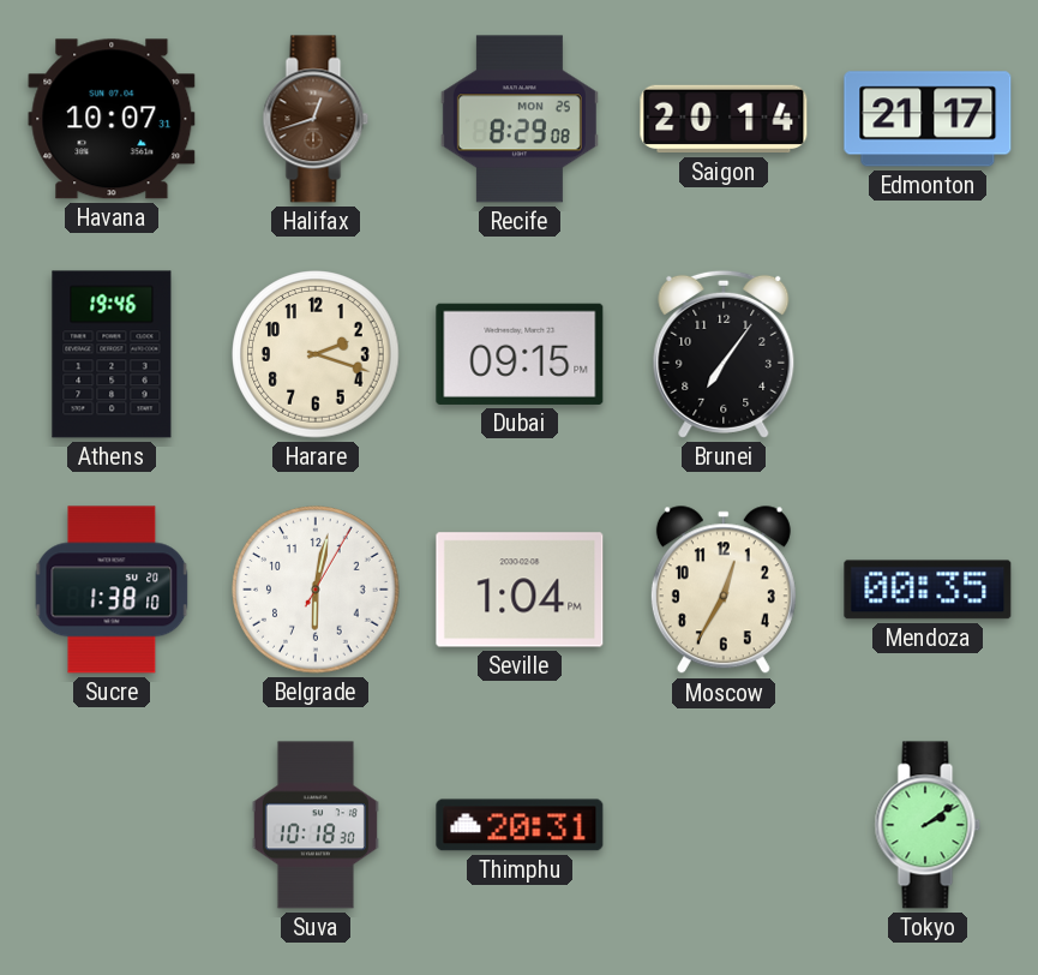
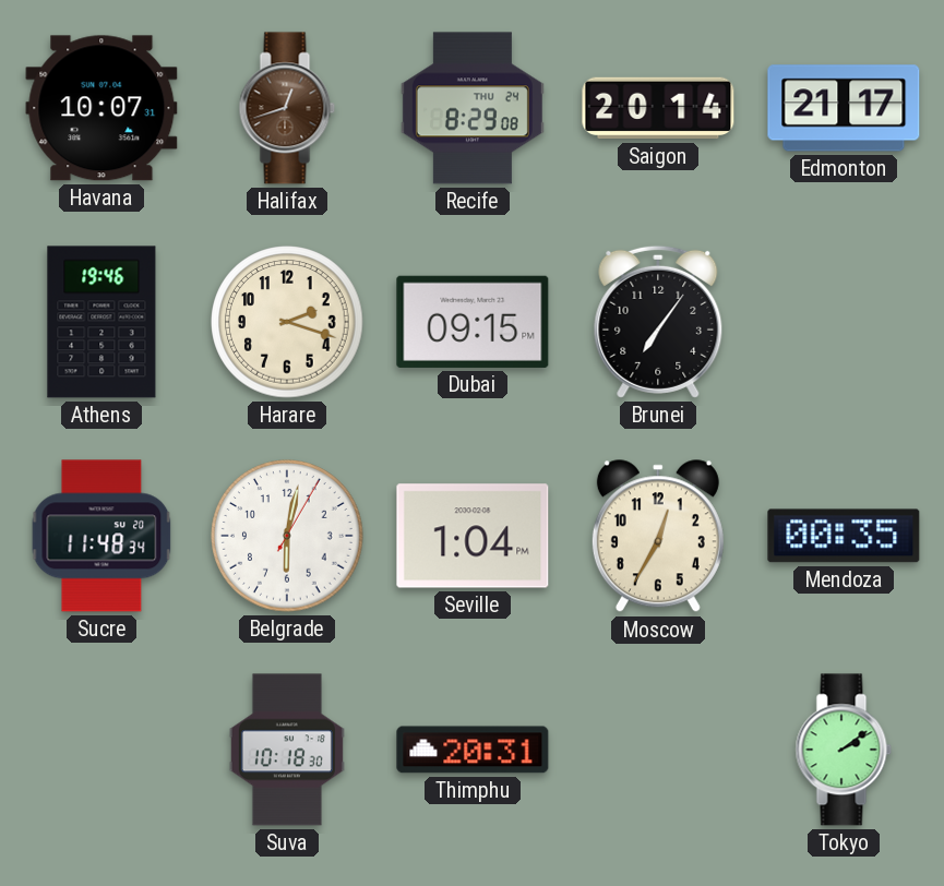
Recife date: MON 25 -> THU 24
Sucre: 1:38 -> 11:48
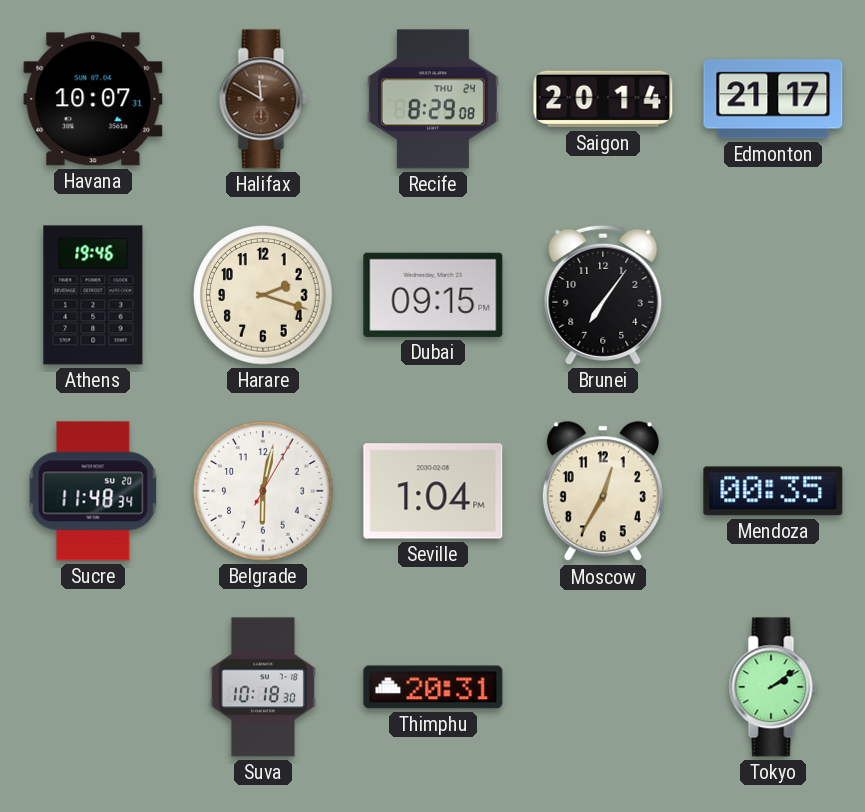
Halifax: 12:42 -> 11:50
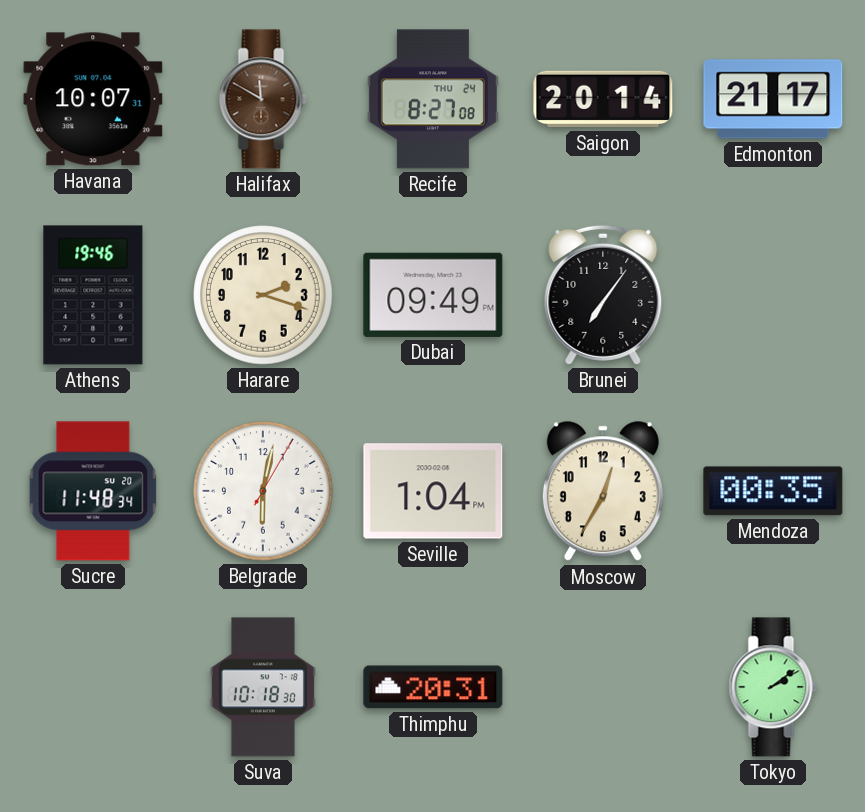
Recife: 8:29 -> 8:27
Dubai: 09:15 -> 09:49
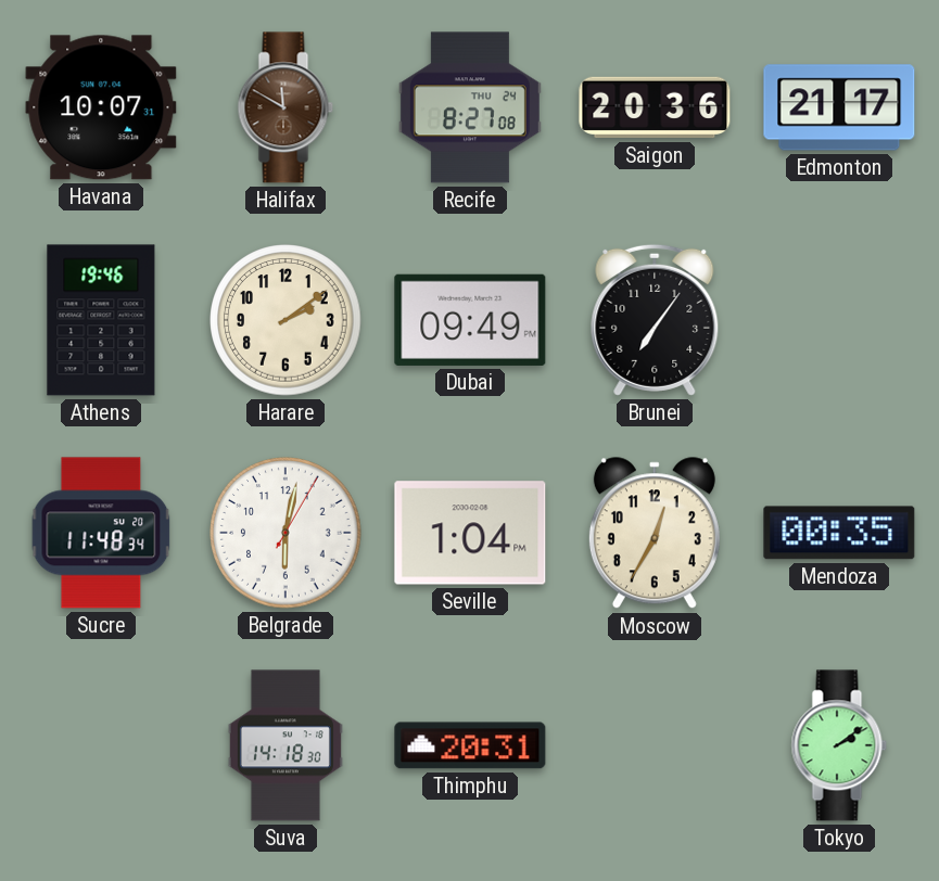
Saigon: 20:14 -> 20:36
Harare: 2:18 -> 2:09
Suva: 10:18 -> 14:18
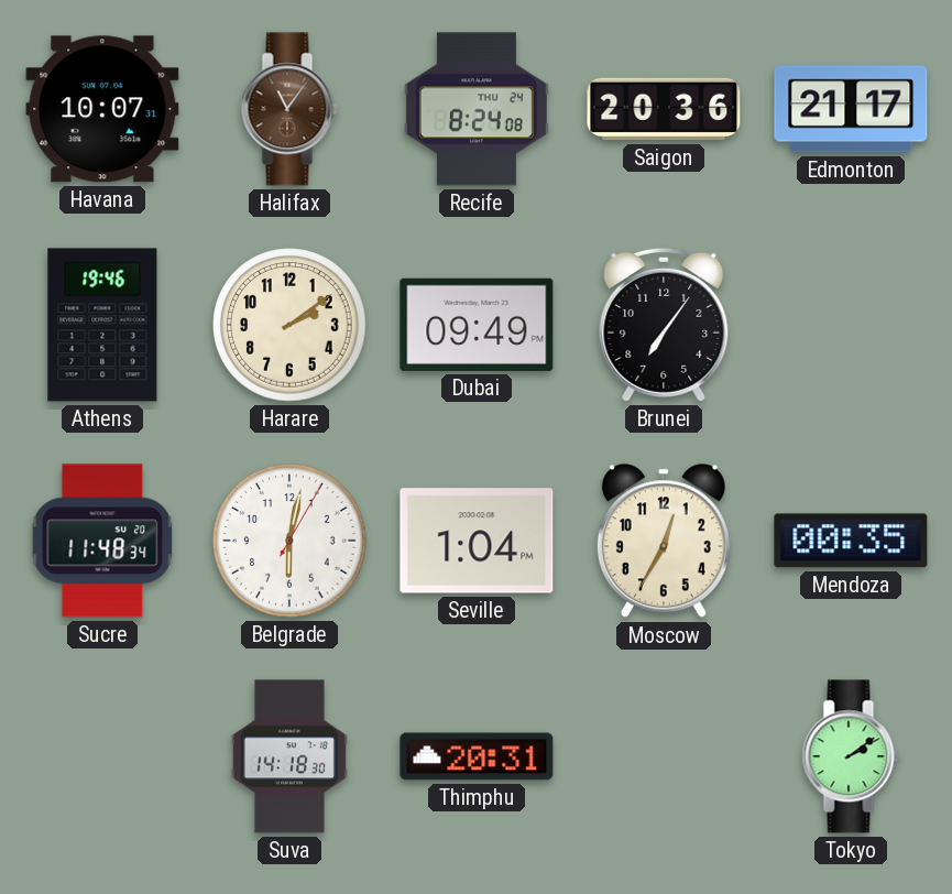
Halifax: 11:50 -> 11:06
Recife: 8:27 -> 8:24
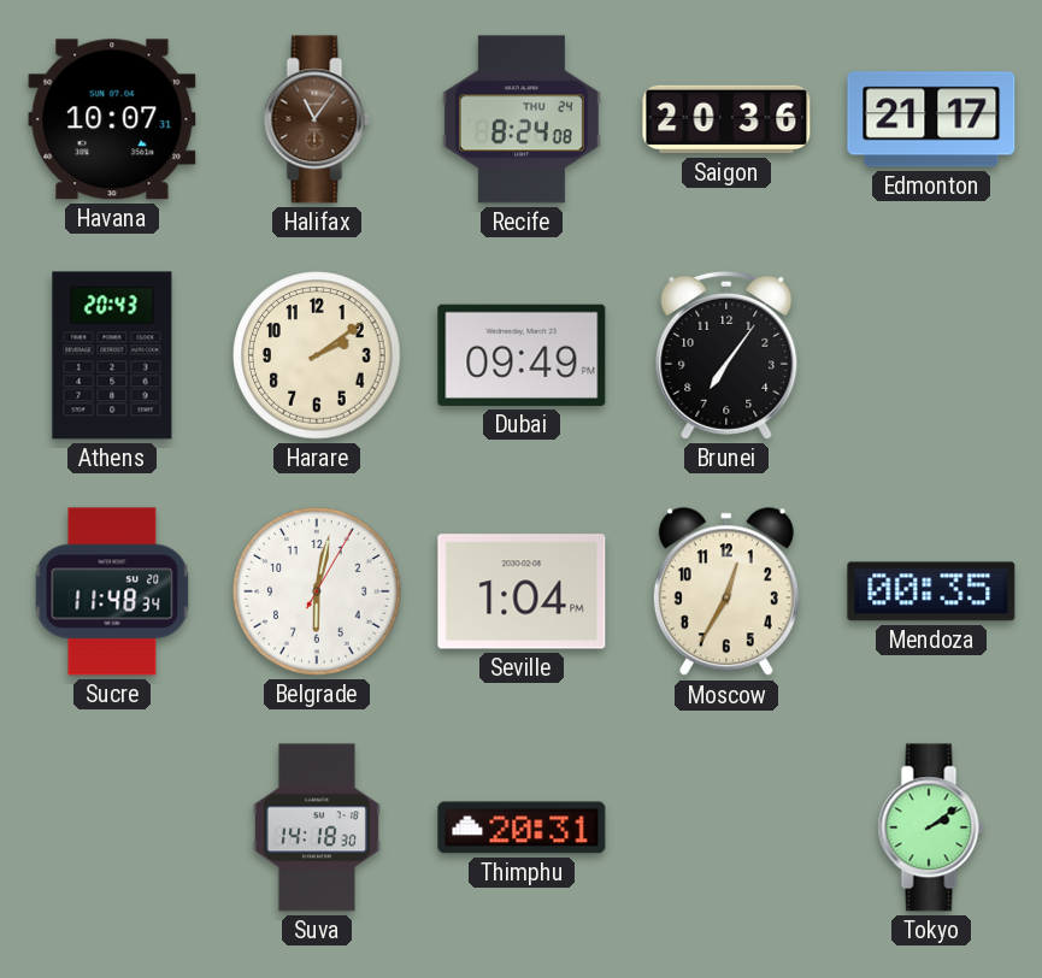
Athens: 19:46 -> 20:43
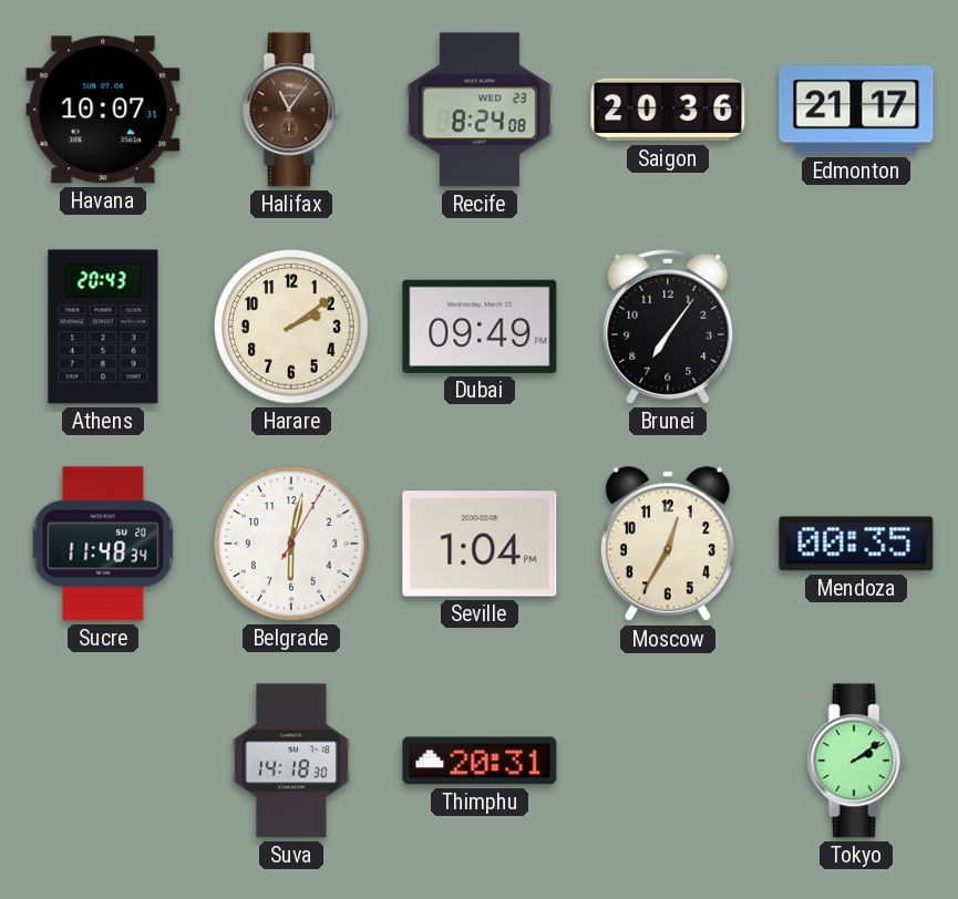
Recife date: THU 24 -> WED 23
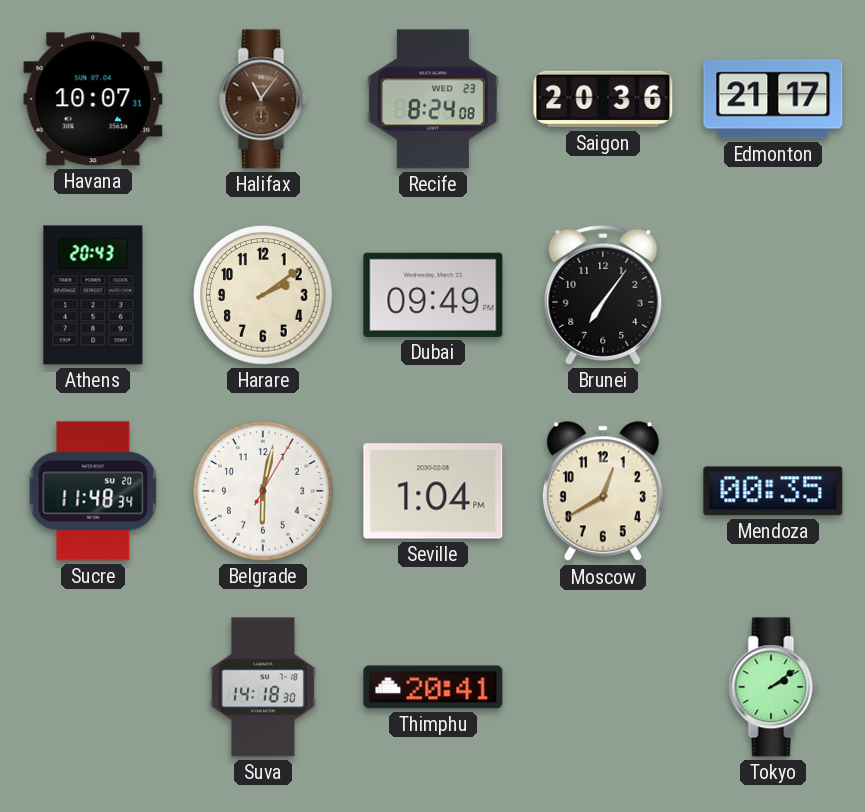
Moscow: 12:35 -> 12:40
Thimphu: 20:31 -> 20:41
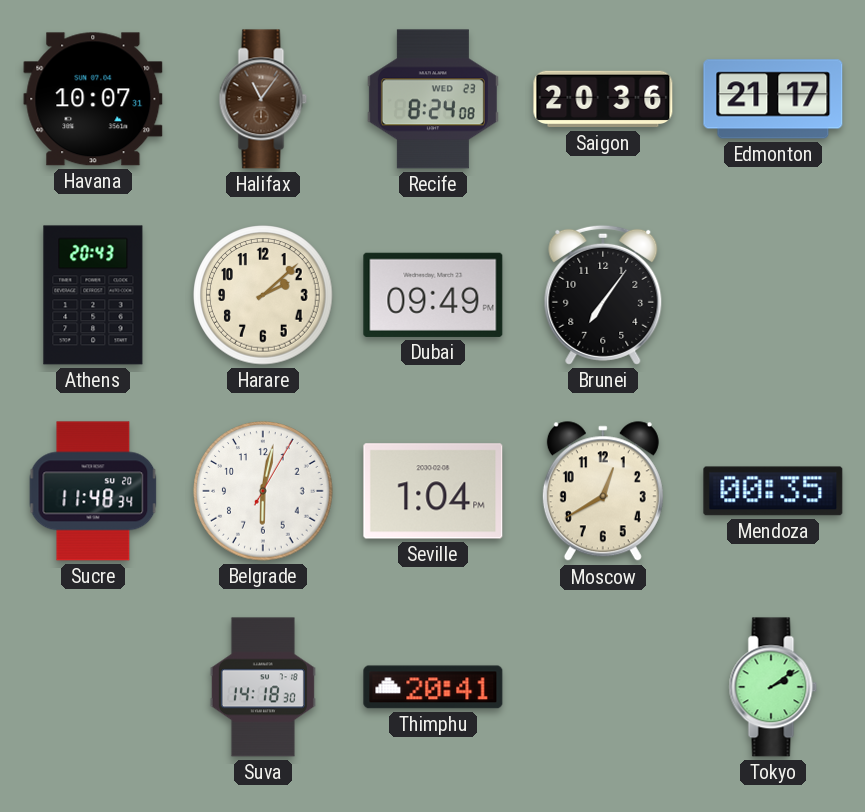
Harare: 2:09 -> 2:08
